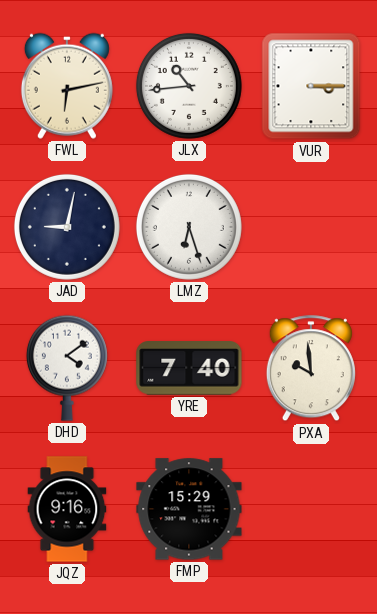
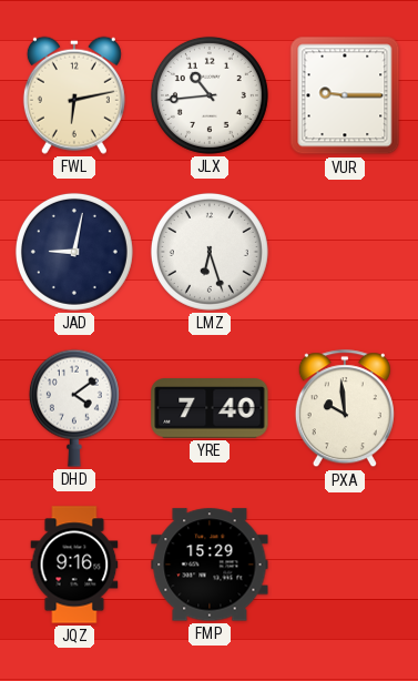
VUR: 3:15 -> 9:15
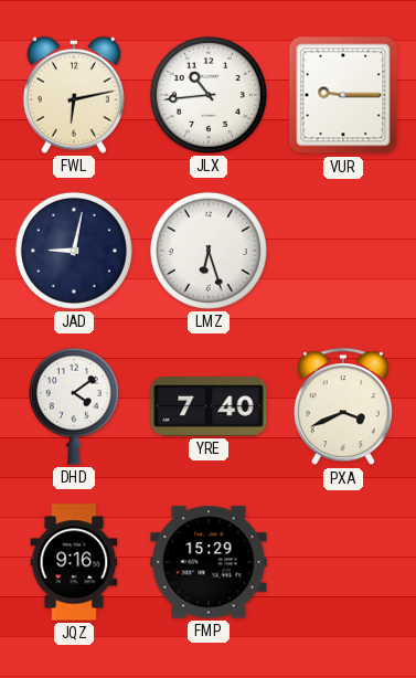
PXA: 9:59 -> 3:41
